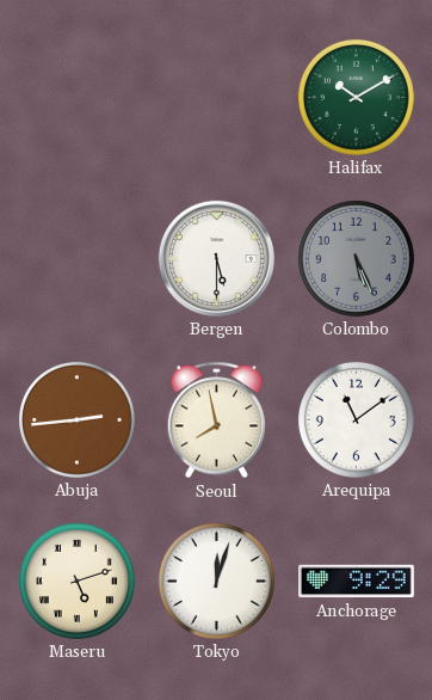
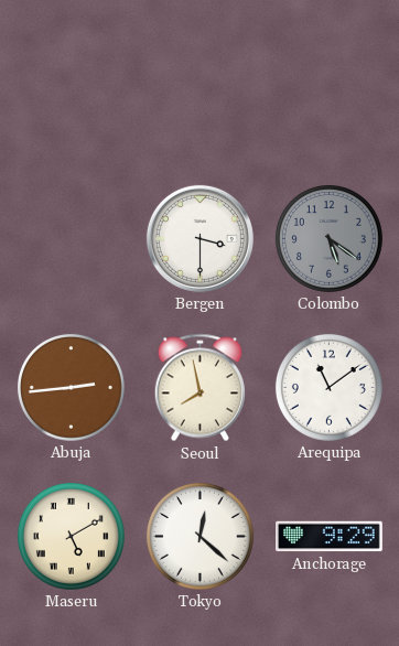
Halifax: 10:10 -> none
Bergen: 5:30 -> 3:30
Colombo: 5:26 -> 5:21
Maseru: 5:12 -> 5:10
Tokyo: 12:03 -> 12:22
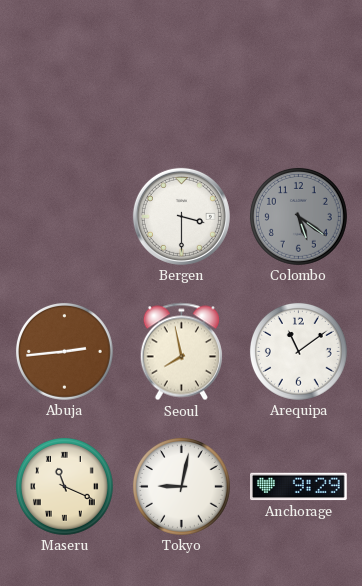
Maseru: 5:10 -> 11:19
Tokyo: 12:22 -> 9:02
